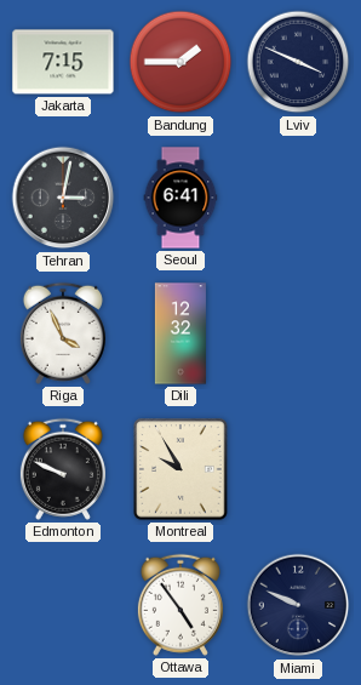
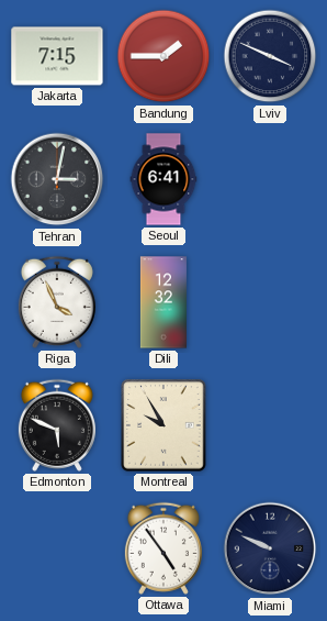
Edmonton: 9:49 -> 5:49
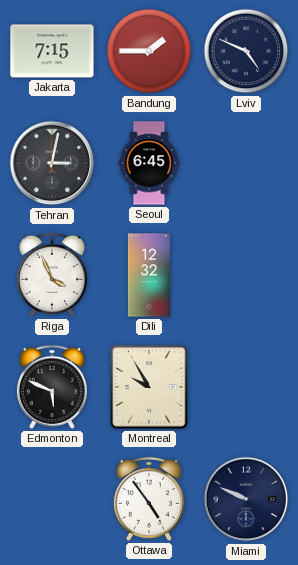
Lviv: 3:49 -> 4:49
Seoul: 6:41 -> 6:45
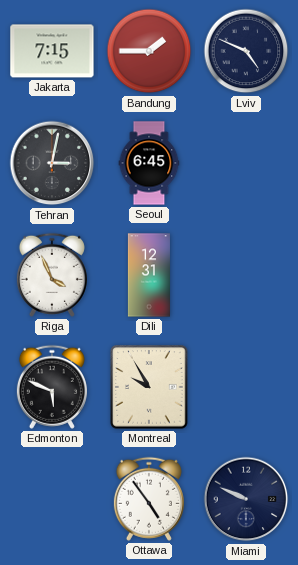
Dili: 12:32 -> 12:31
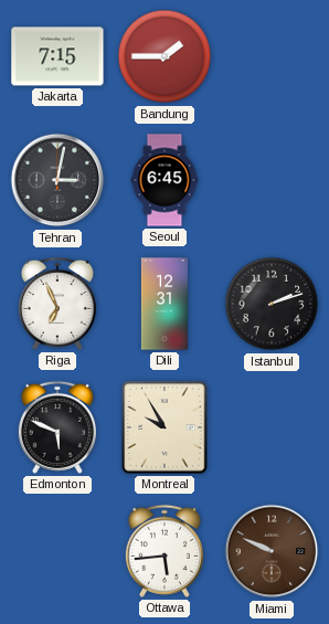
Lviv: 4:49 -> none
Riga: 3:56 -> 6:56
Istanbul: none -> 2:12
Ottawa: 4:54 -> 5:44
Miami dial: navy -> brown
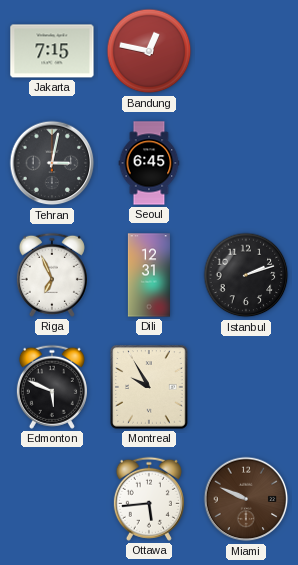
Bandung: 1:45 -> 12:47
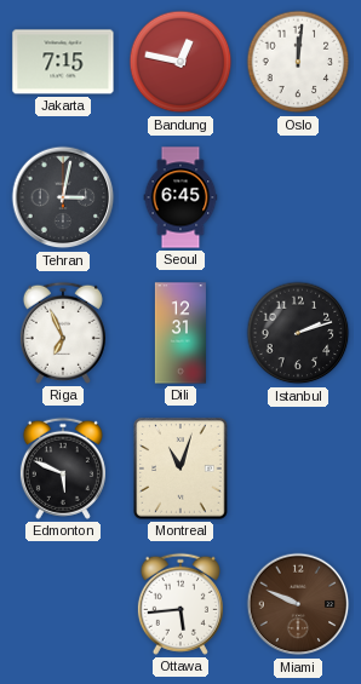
Oslo: none -> 12:01
Montreal: 9:55 -> 11:03
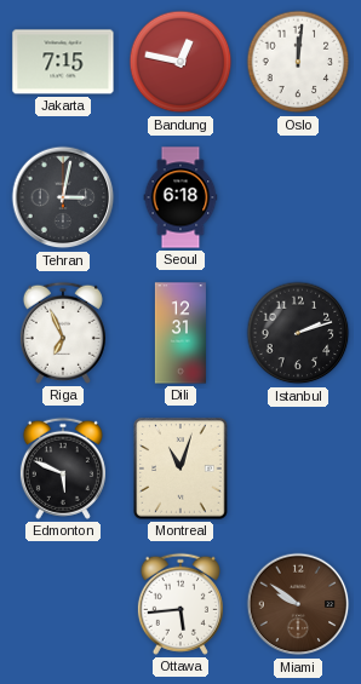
Seoul: 6:45 -> 6:18
Miami: 9:49 -> 9:51
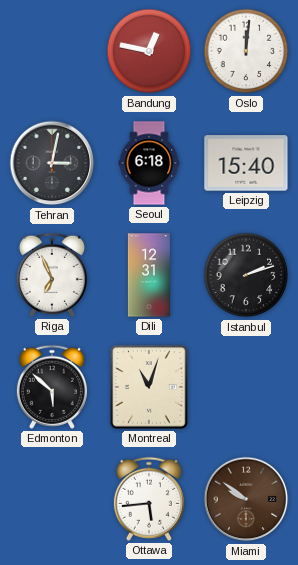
Jakarta: 7:15 -> none
Leipzig: none -> 15:40
Edmonton: 5:49 -> 5:52
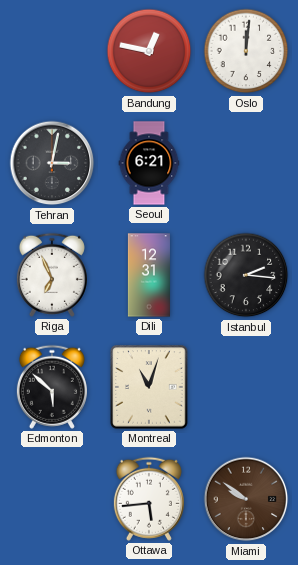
Seoul: 6:18 -> 6:21
Leipzig: 15:40 -> none
Istanbul: 2:12 -> 2:16
